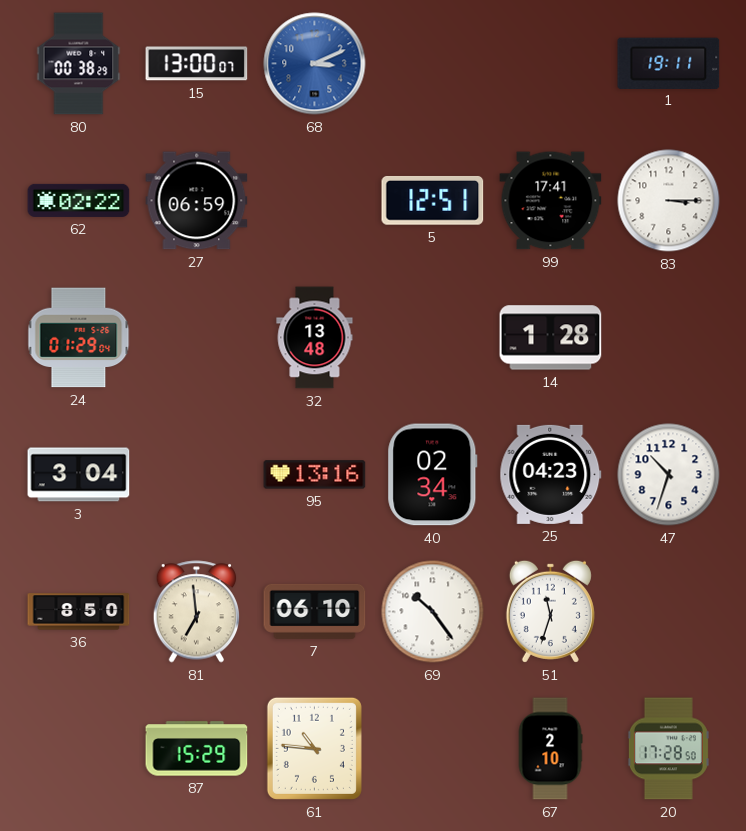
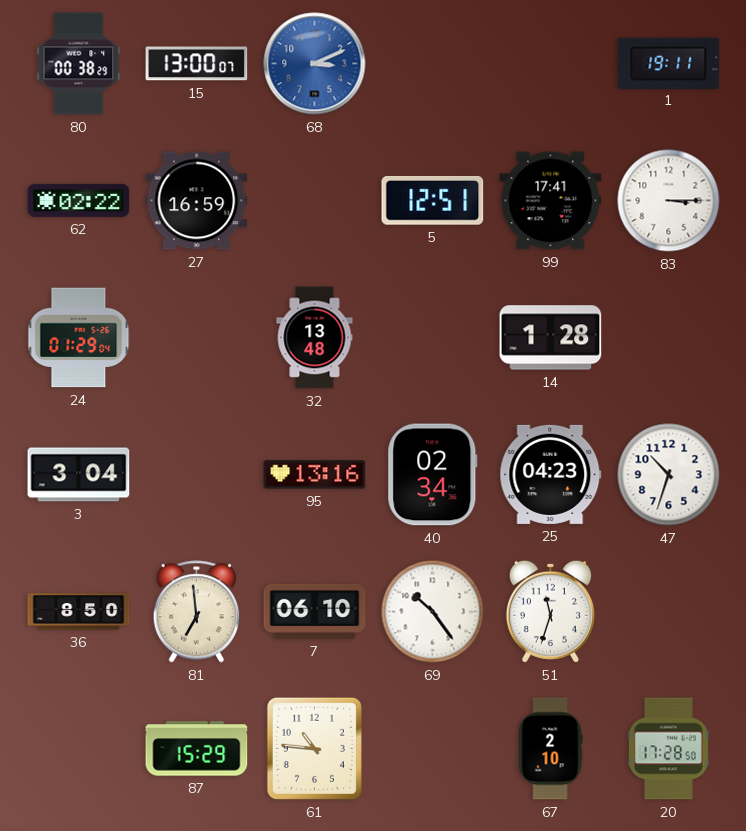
27: 06:59 -> 16:59
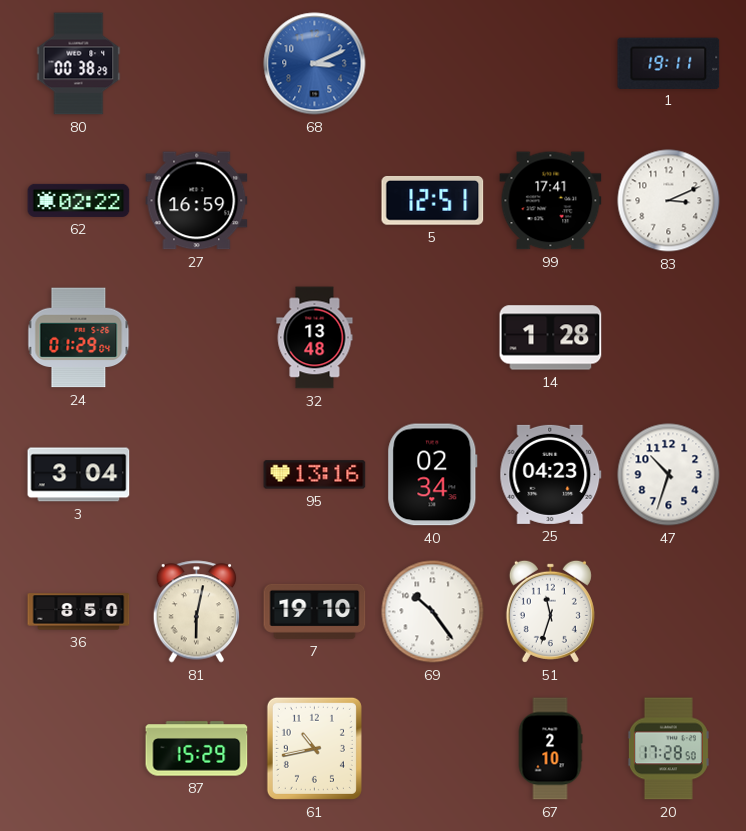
15: 13:00 -> none
83: 3:15 -> 3:11
81: 6:59 -> 6:02
7: 06:10 -> 19:10
61: 10:46 -> 10:43
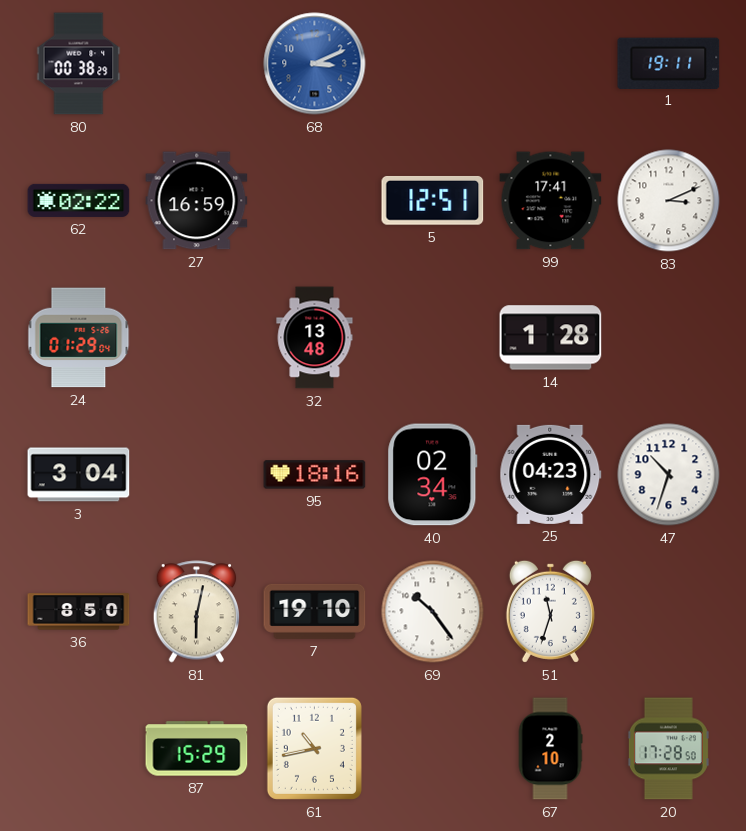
95: 13:16 -> 18:16
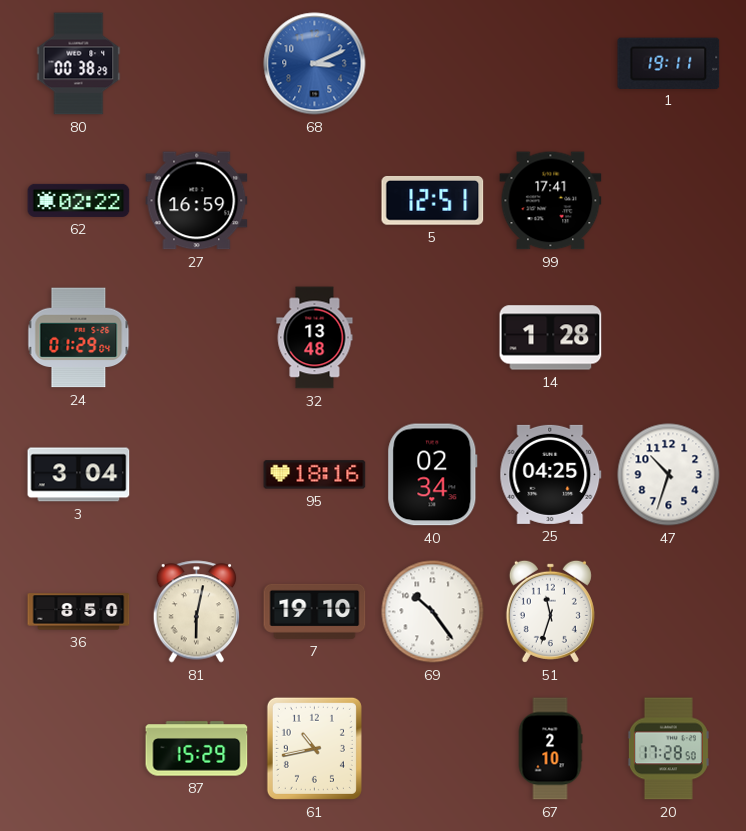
83: 3:11 -> none
25: 04:23 -> 04:25
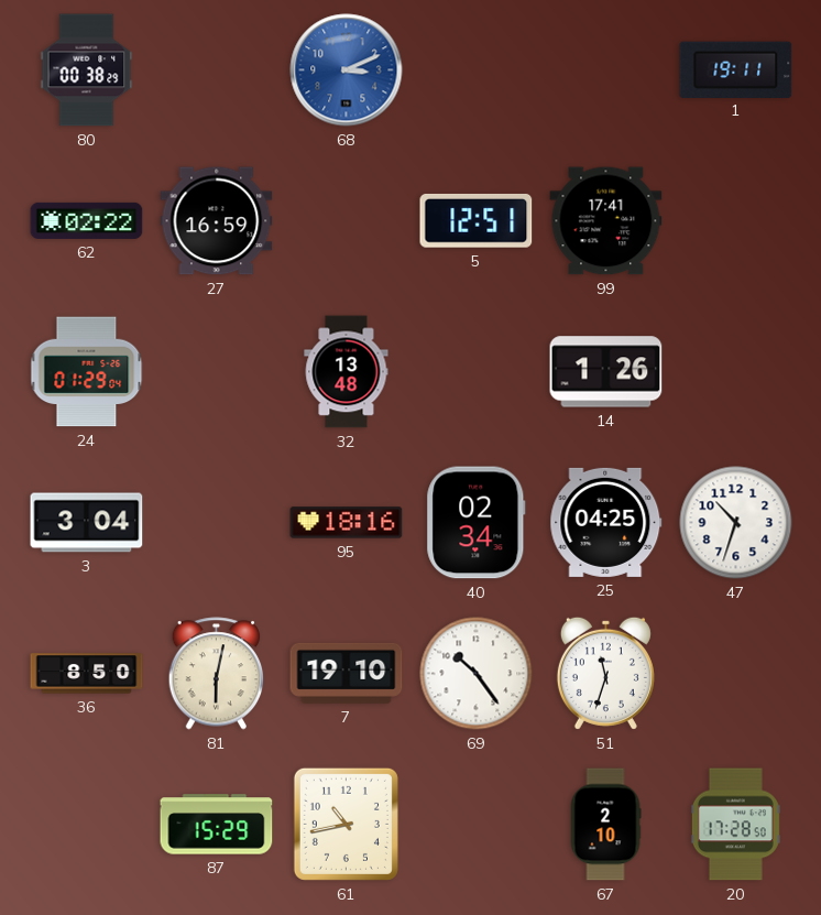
14: 1:28 -> 1:26
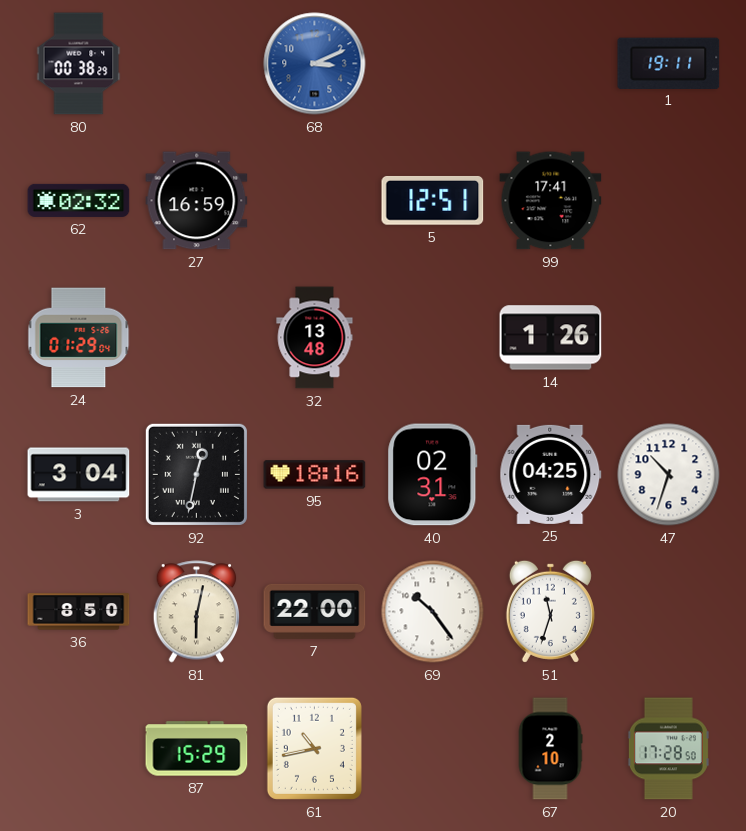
62: 02:22 -> 02:32
92: none -> 12:32
40: 02:34 -> 02:31
7: 19:10 -> 22:00
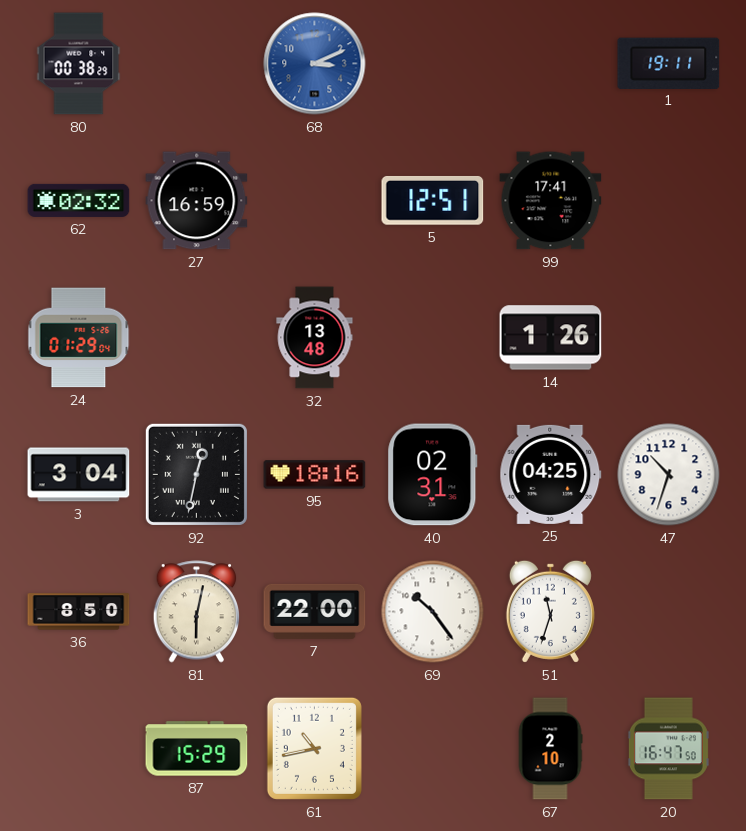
20: 17:28 -> 16:47
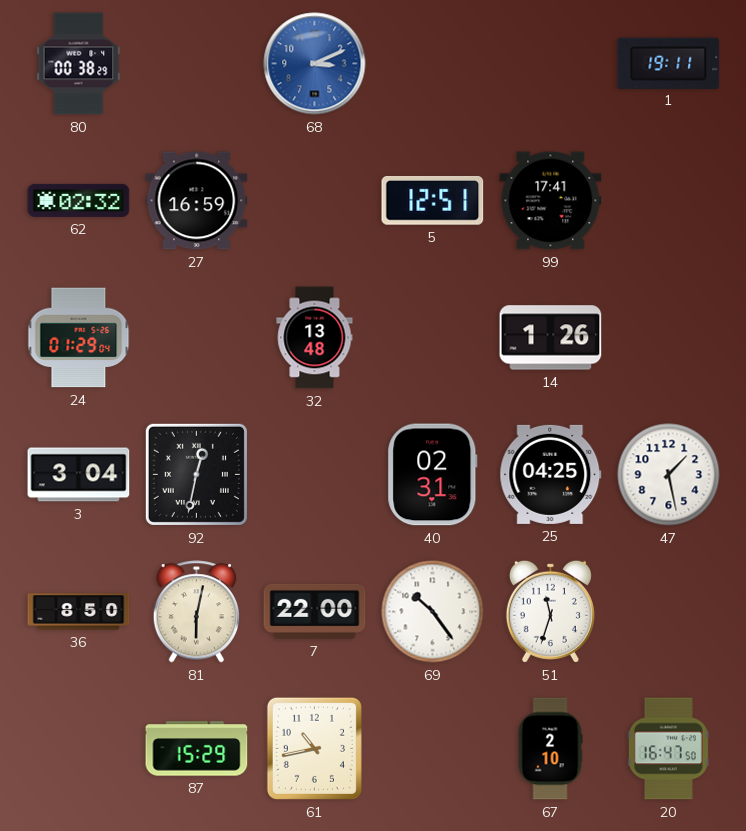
95: 18:16 -> none
47: 10:33 -> 1:28
